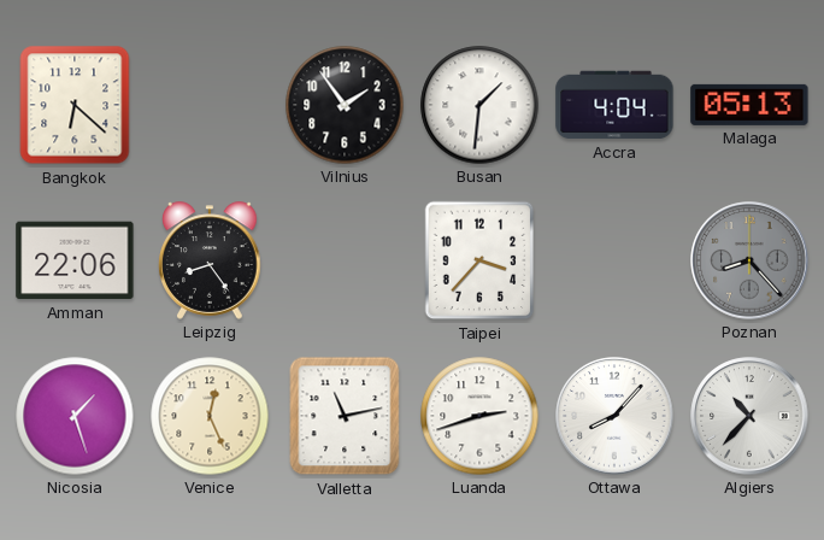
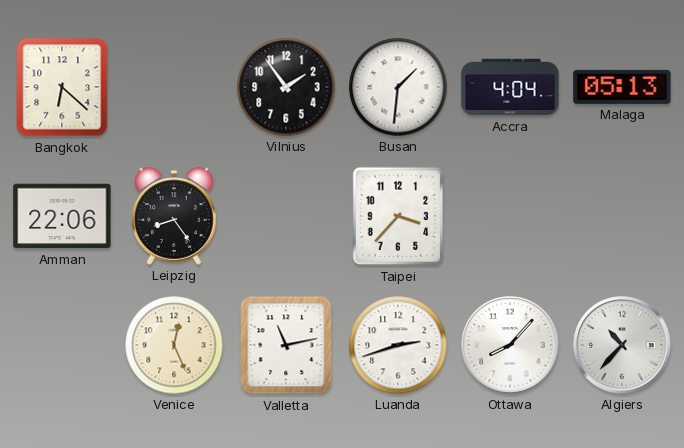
Poznan: 8:23 -> none
Nicosia: 1:27 -> none
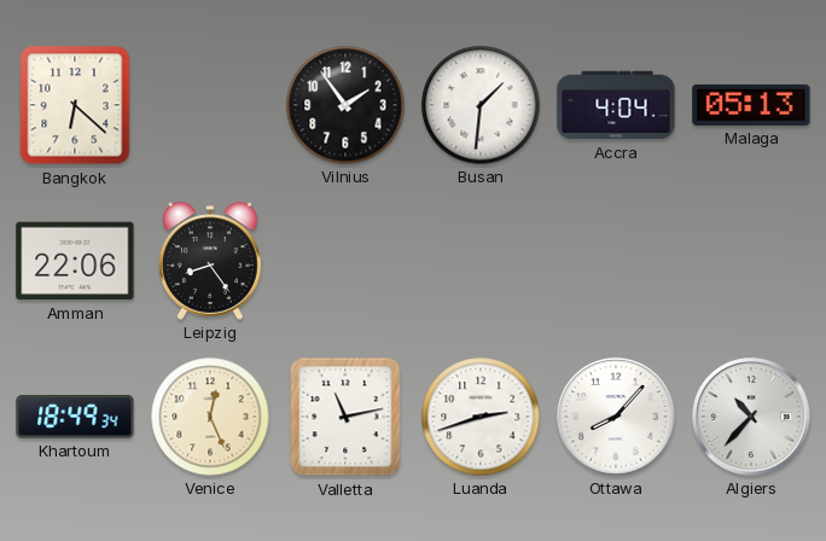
Taipei: 3:37 -> none
Khartoum: none -> 18:49
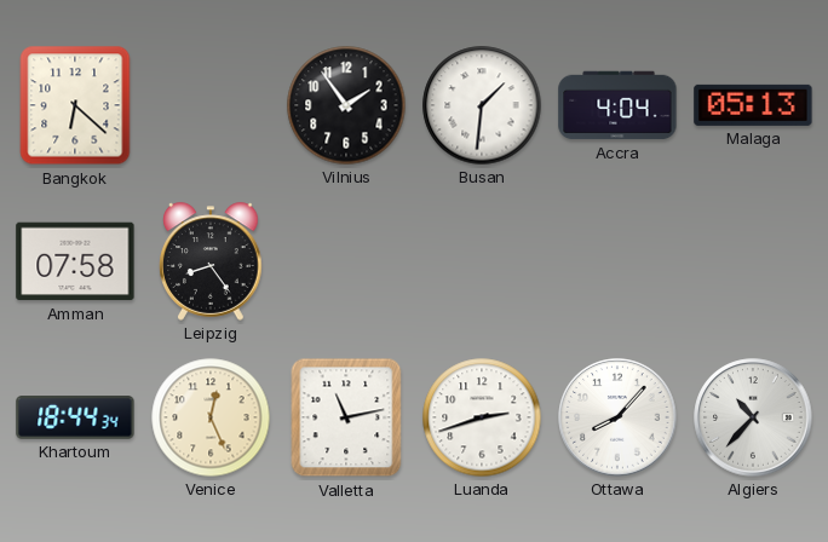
Amman: 22:06 -> 07:58
Khartoum: 18:49 -> 18:44
